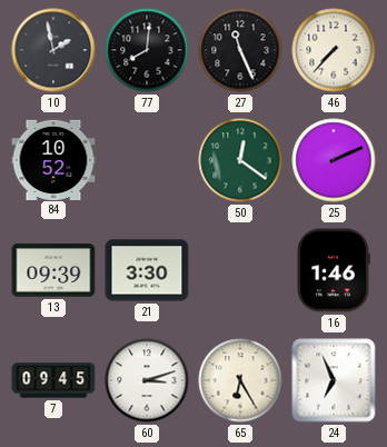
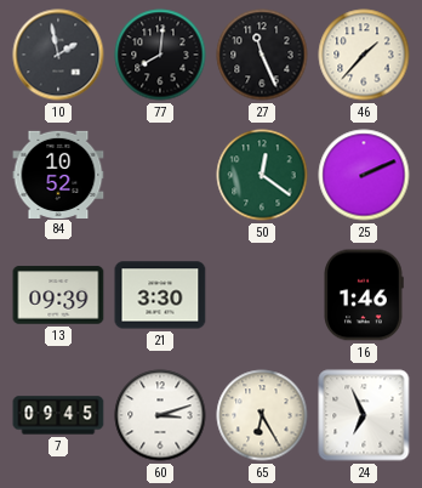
46: 7:37 -> 1:37
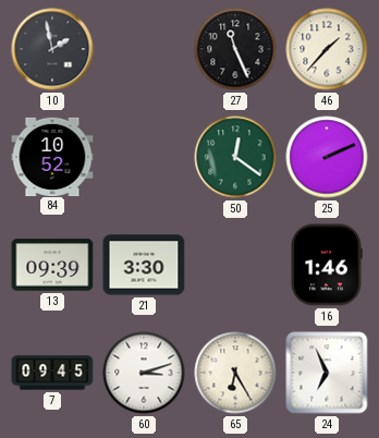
77: 8:01 -> none
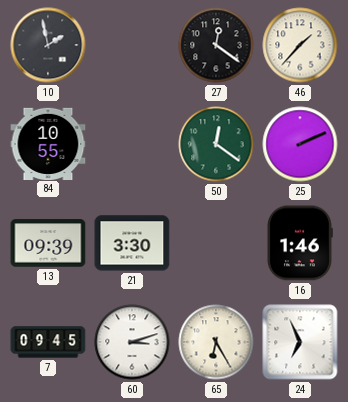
27: 11:26 -> 12:21
84: 10:52 -> 10:55
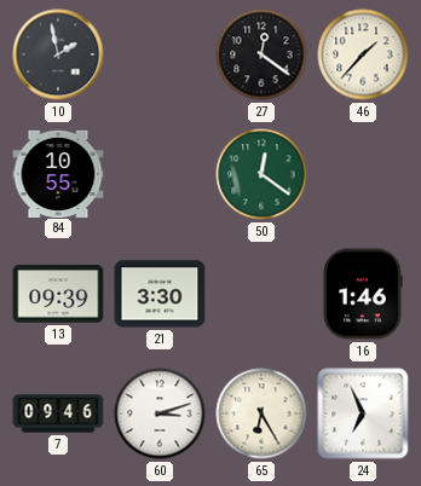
25: 2:11 -> none
7: 09:45 -> 09:46
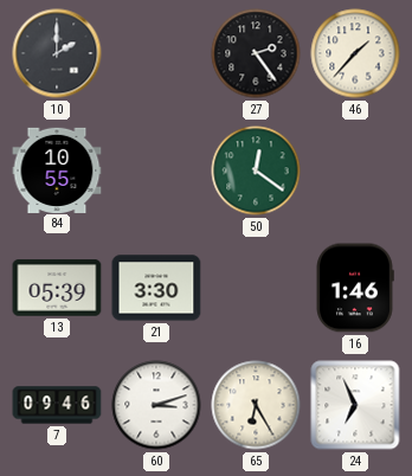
10: 1:58 -> 2:00
27: 12:21 -> 2:24
13: 09:39 -> 05:39
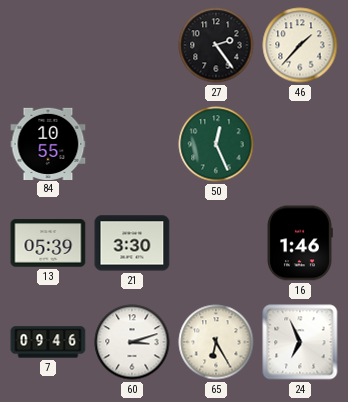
10: 2:00 -> none
50: 12:21 -> 12:26
